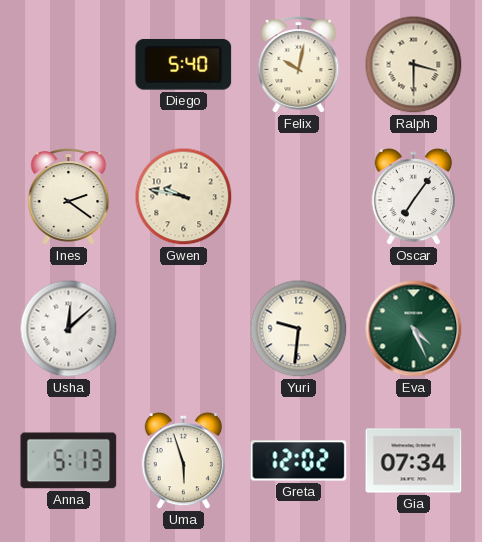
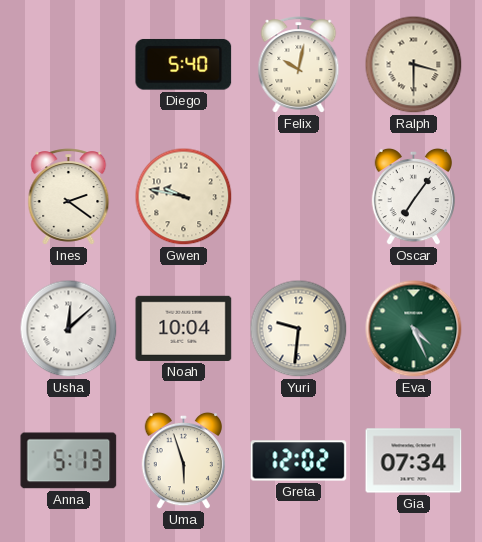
Noah: none -> 10:04
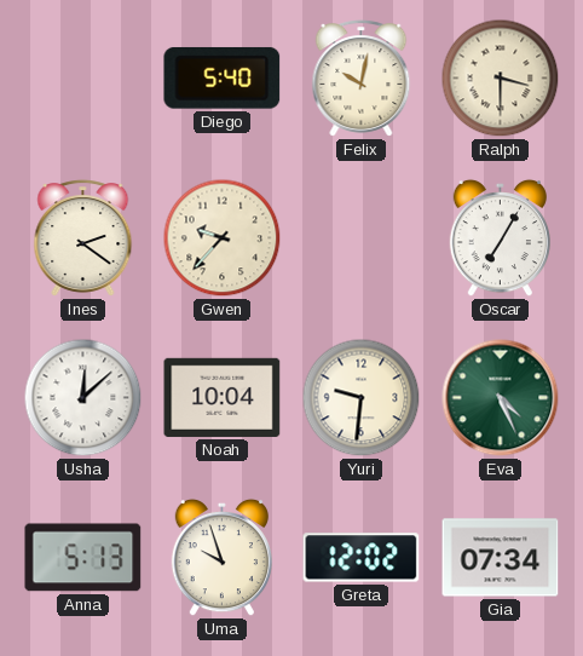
Gwen: 9:47 -> 9:37
Oscar: 7:06 -> 7:05
Uma: 5:57 -> 9:57
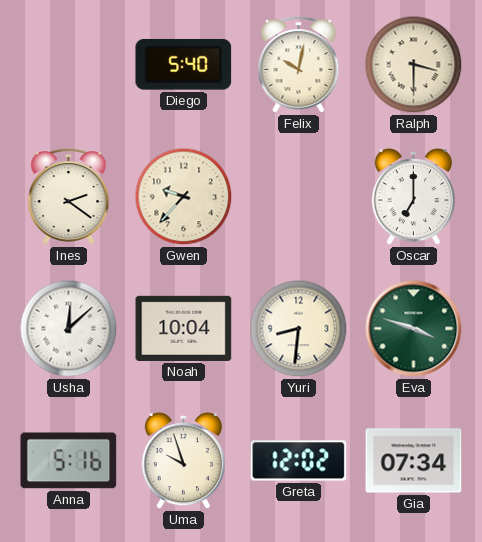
Oscar: 7:05 -> 7:00
Yuri: 9:31 -> 8:31
Eva: 4:26 -> 3:48
Anna: 5:13 -> 5:16
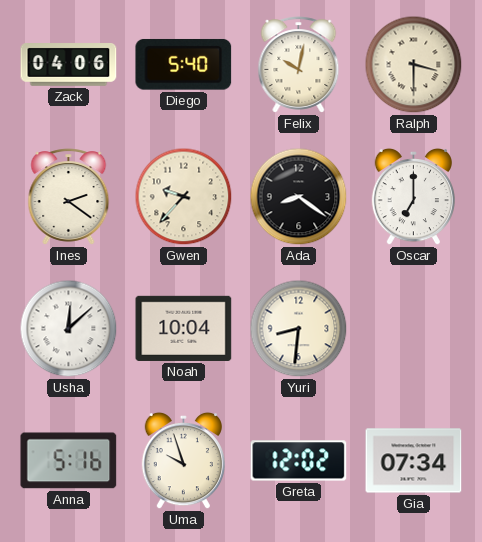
Zack: none -> 04:06
Ada: none -> 8:21
Eva: 3:48 -> none
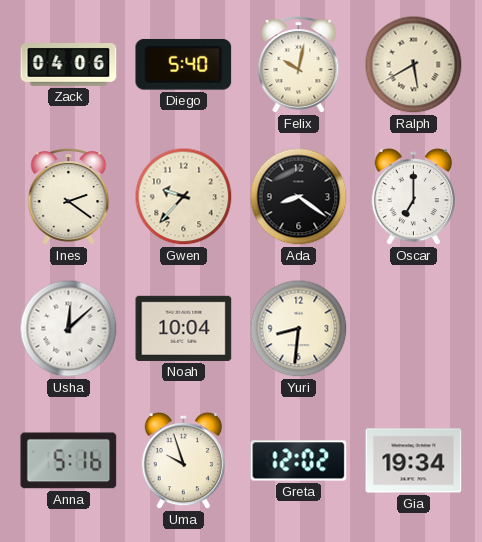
Ralph: 3:30 -> 5:40
Gia: 07:34 -> 19:34
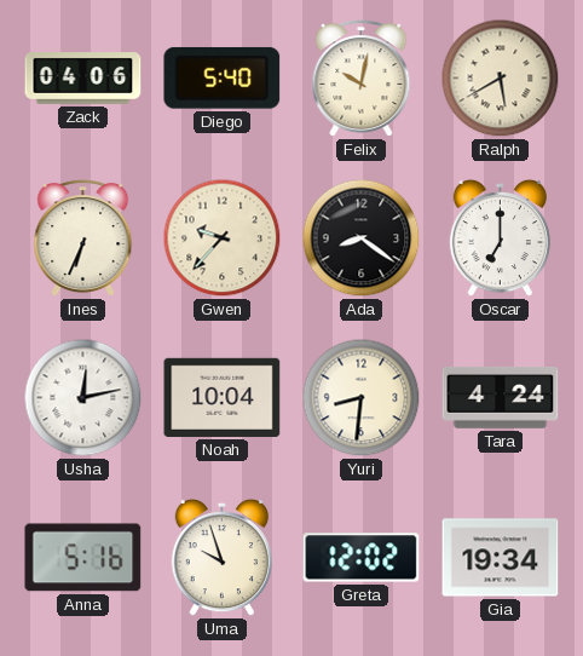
Ines: 2:21 -> 6:34
Usha: 12:08 -> 12:13
Tara: none -> 4:24
